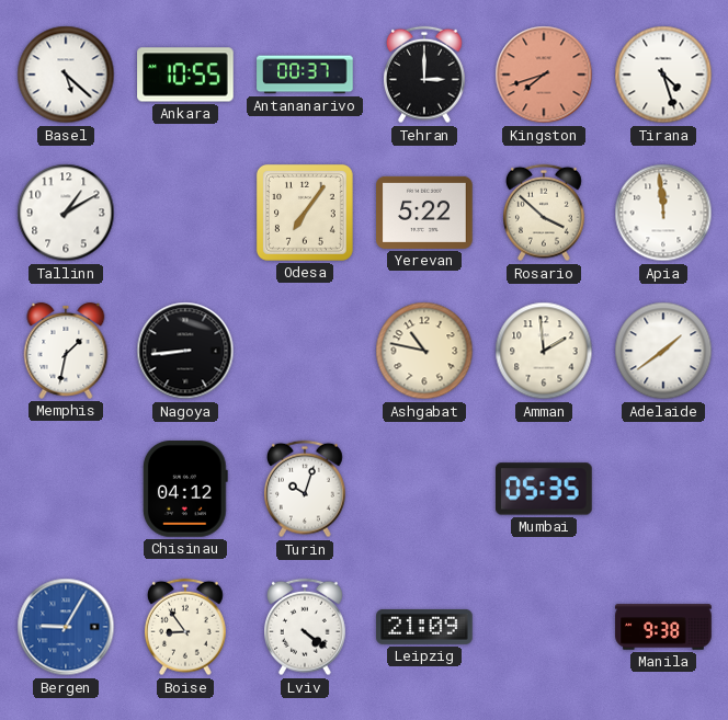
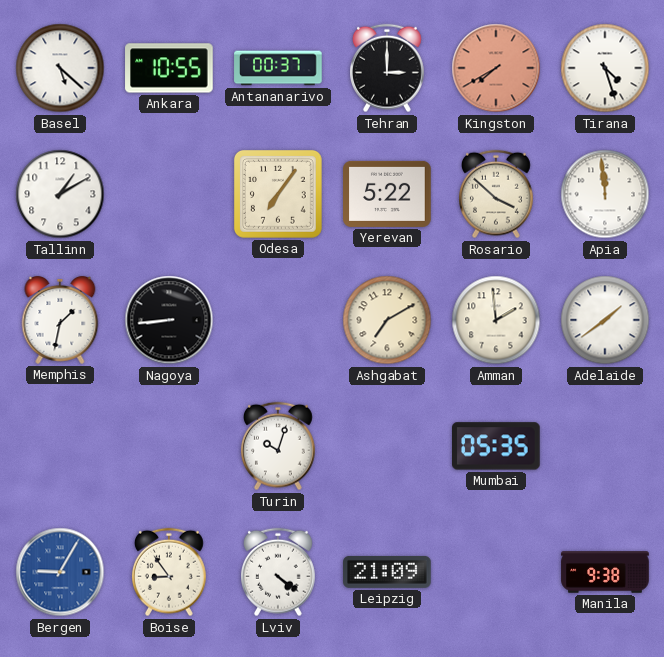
Kingston: 7:42 -> 7:40
Ashgabat: 10:47 -> 7:10
Chisinau: 04:12 -> none
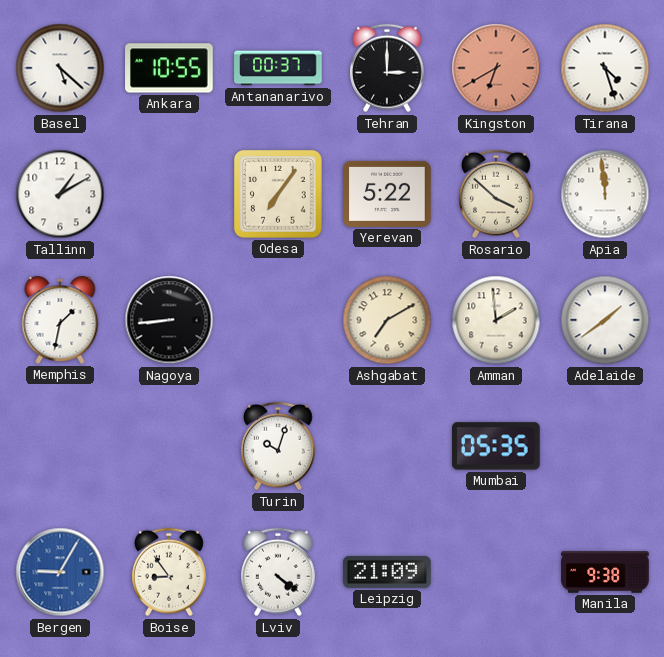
Kingston: 7:40 -> 6:40
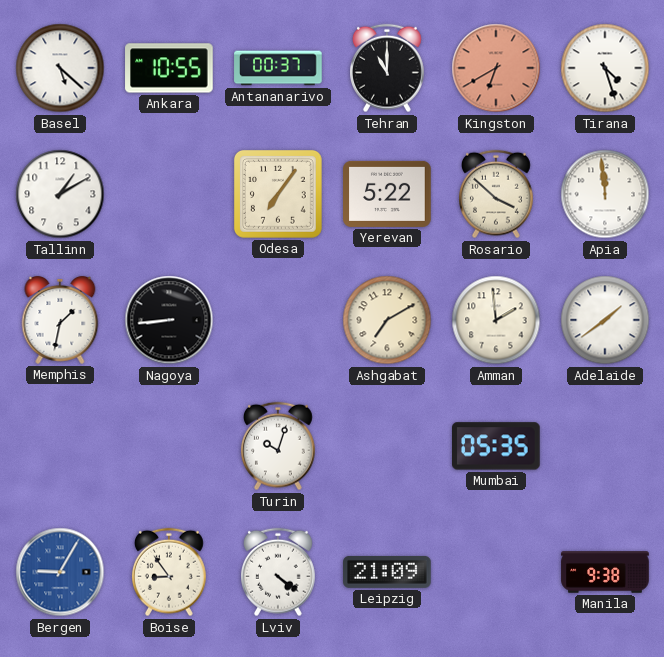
Tehran: 3:00 -> 11:00
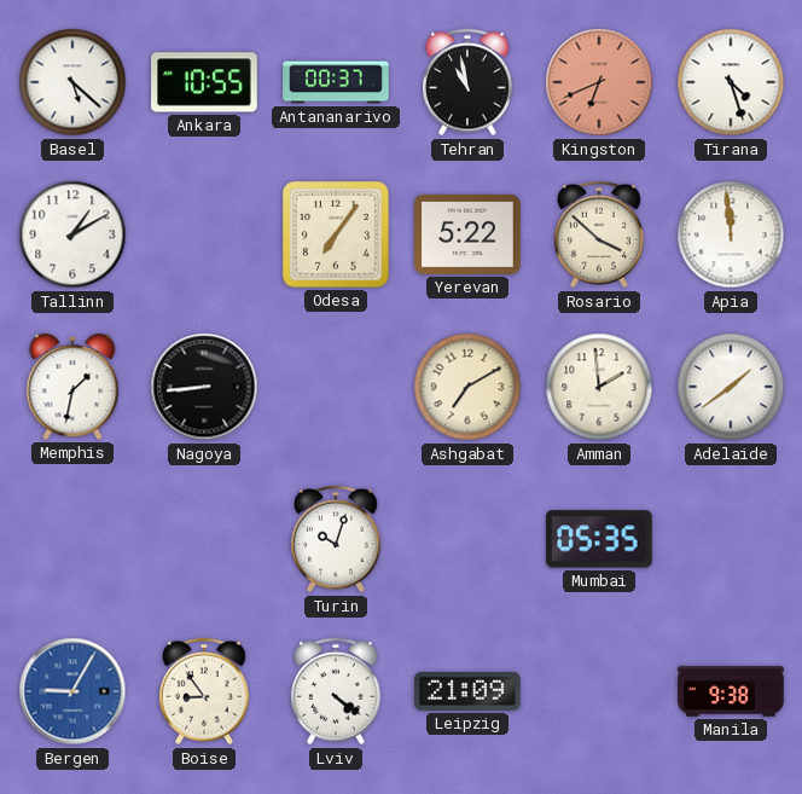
Tehran: 11:00 -> 10:58
Kingston: 6:40 -> 6:41
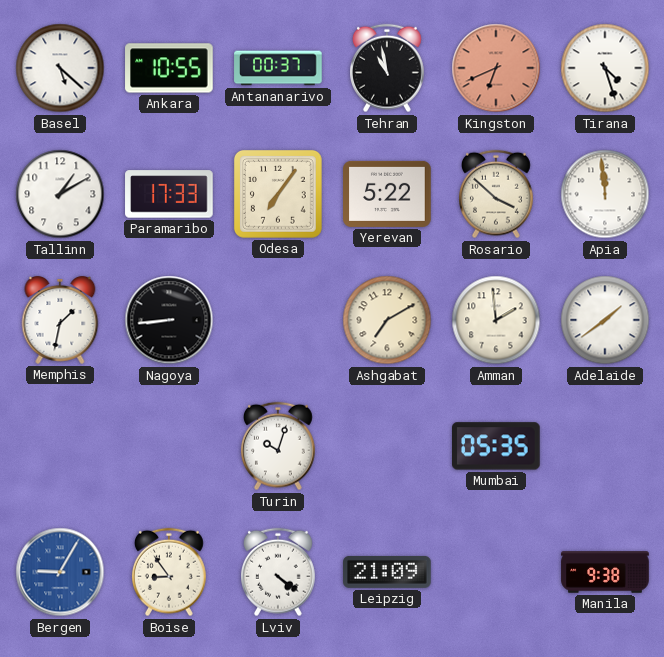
Paramaribo: none -> 17:33
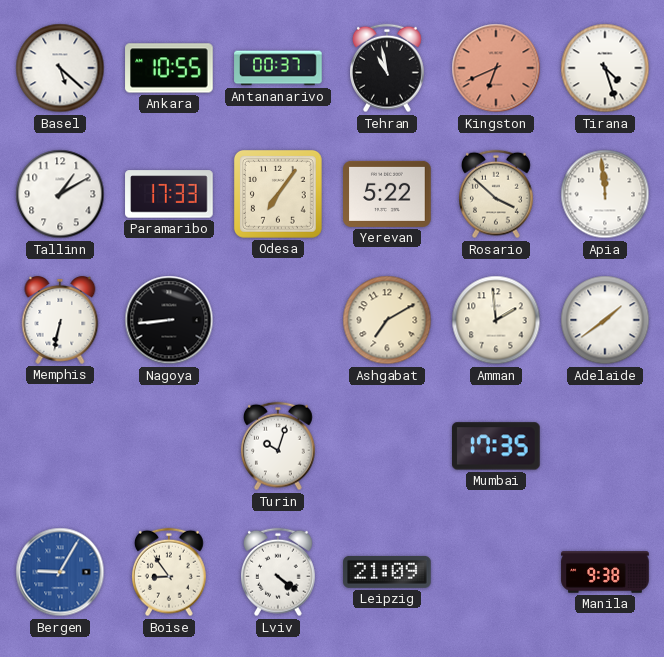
Memphis: 1:32 -> 6:32
Mumbai: 05:35 -> 17:35
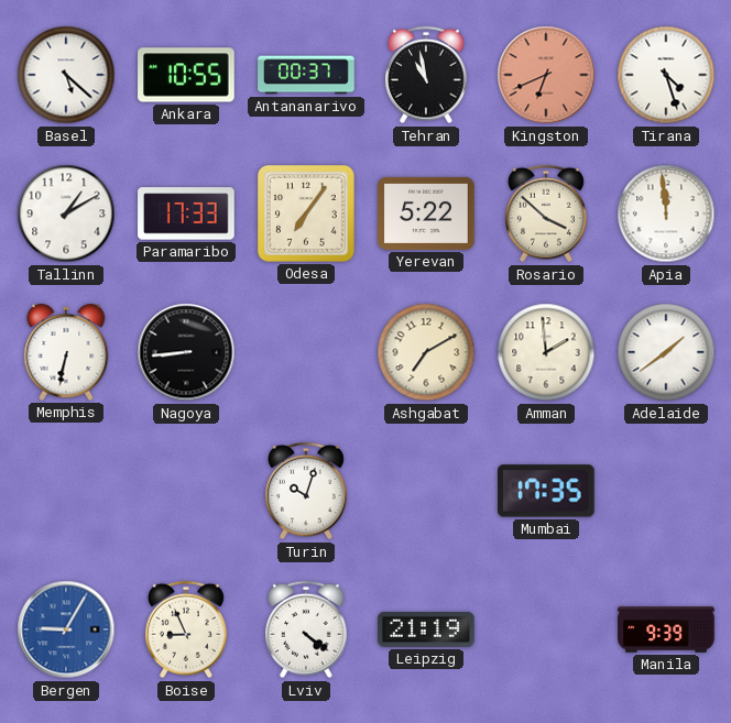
Boise: 8:54 -> 8:56
Leipzig: 21:09 -> 21:19
Manila: 9:38 -> 9:39
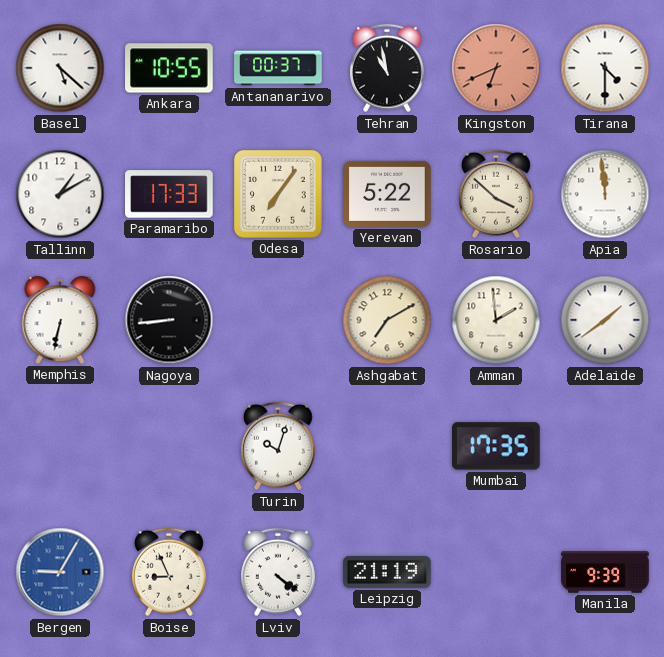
Tirana: 4:27 -> 4:30
